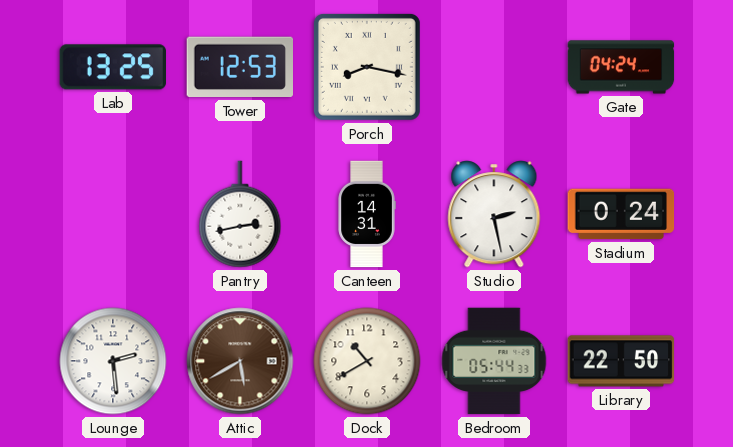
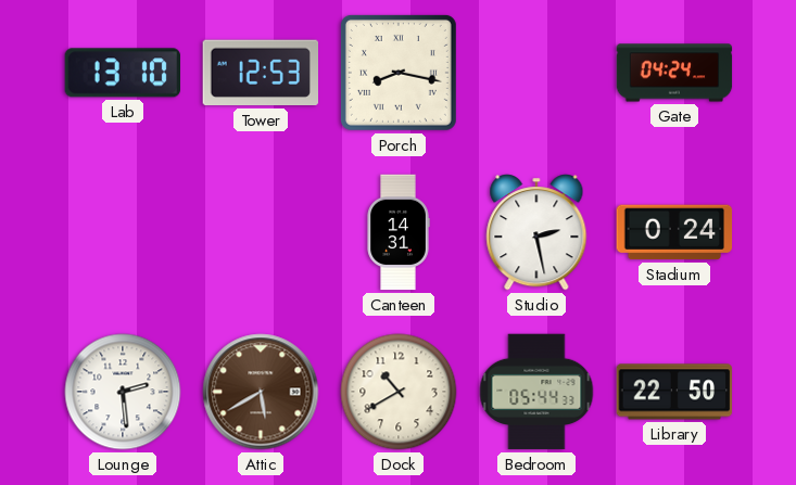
Lab: 13:25 -> 13:10
Pantry: 2:43 -> none
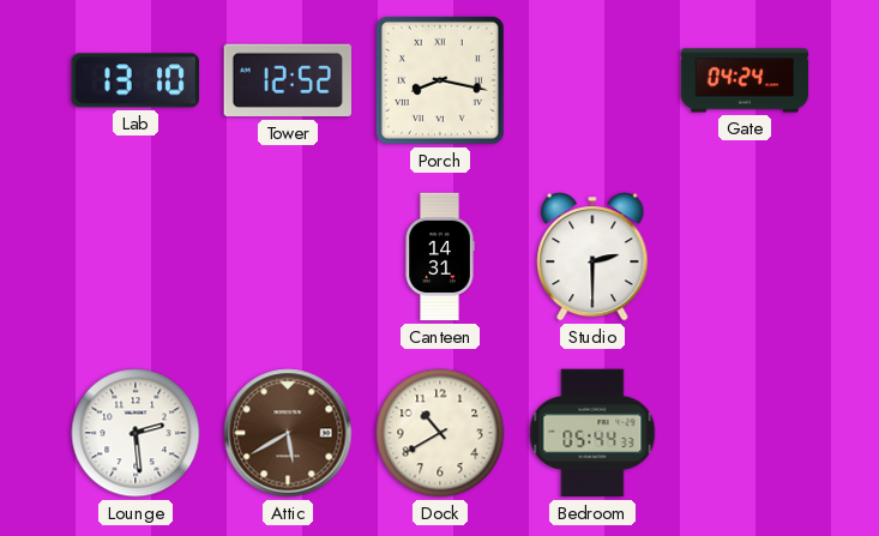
Tower: 12:53 -> 12:52
Studio: 2:28 -> 2:30
Stadium: 0:24 -> none
Library: 22:50 -> none
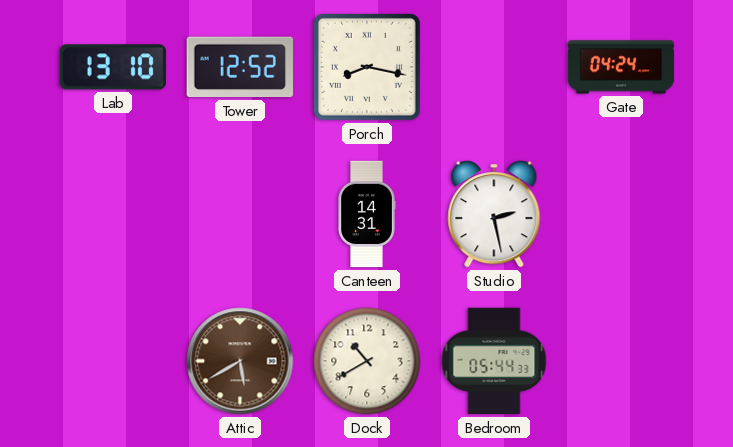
Studio: 2:30 -> 2:28
Lounge: 2:29 -> none
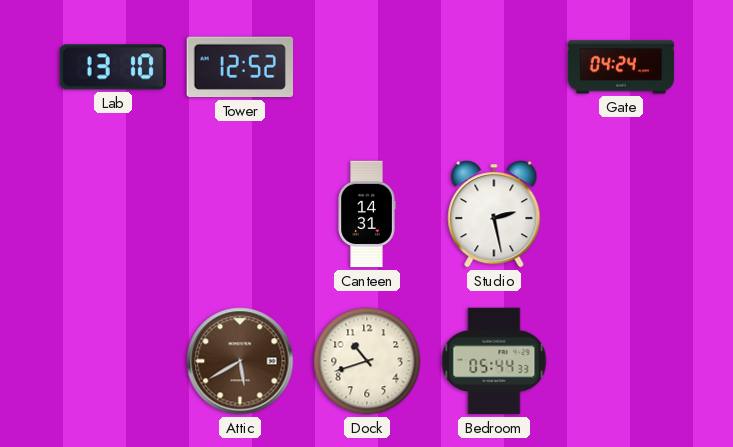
Porch: 8:17 -> none
Dock: 10:40 -> 10:42
